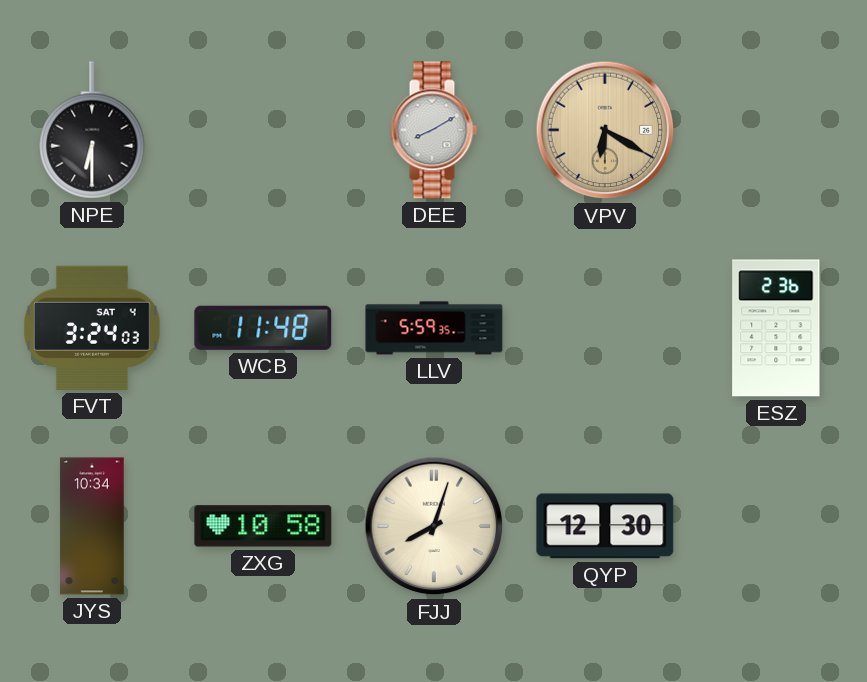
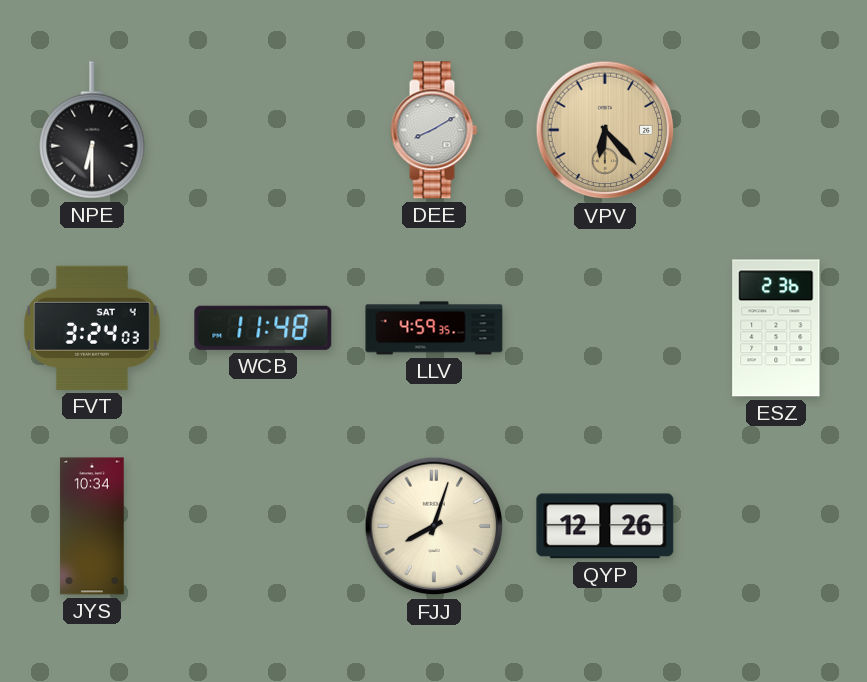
VPV: 6:20 -> 6:23
LLV: 5:59 -> 4:59
ZXG: 10:58 -> none
QYP: 12:30 -> 12:26
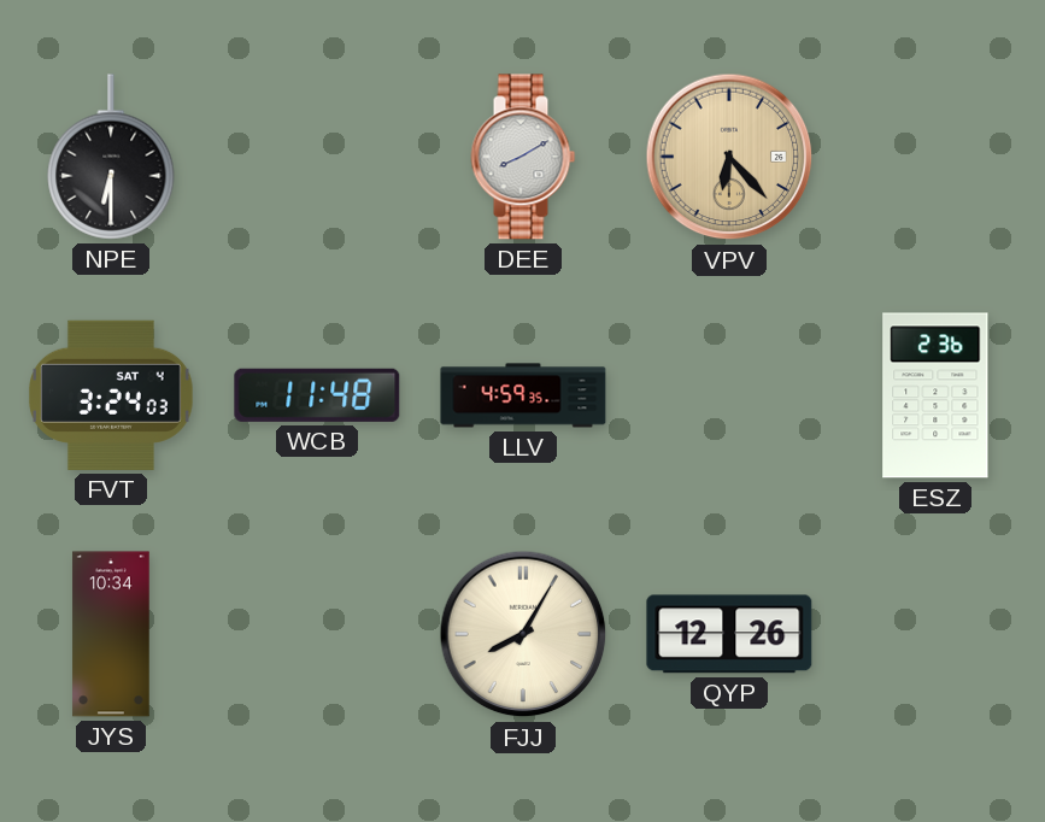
FJJ: 8:03 -> 8:05
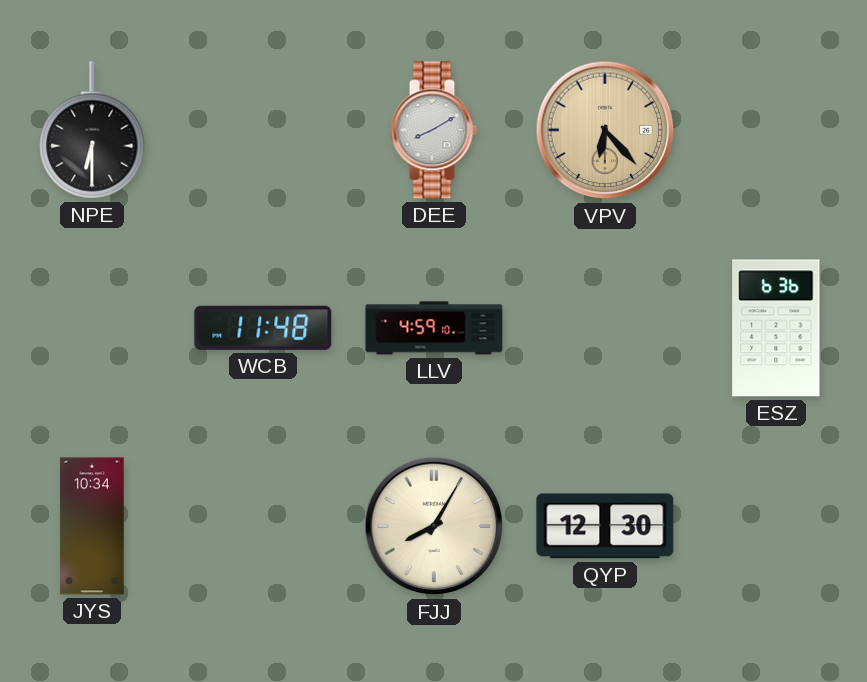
FVT: 3:24 -> none
LLV: 4:59:35 -> 4:59:10
ESZ: 2:36 -> 6:36
QYP: 12:26 -> 12:30
